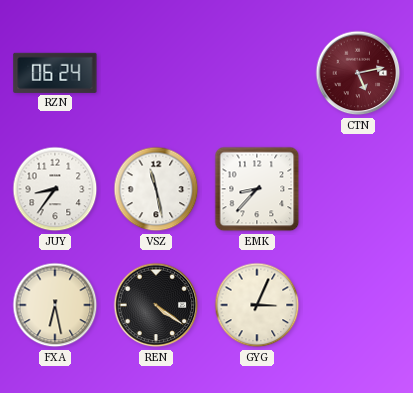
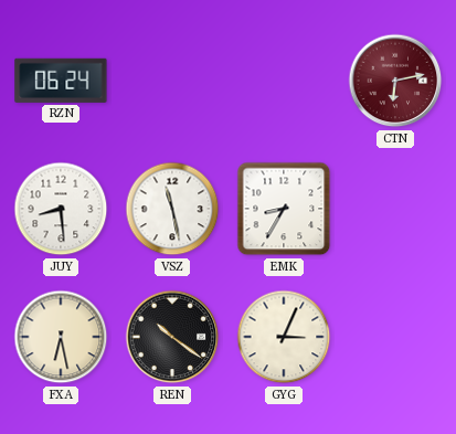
CTN: 5:13 -> 6:13
JUY: 8:36 -> 8:29
EMK: 8:37 -> 8:35
REN: 4:21 -> 10:21
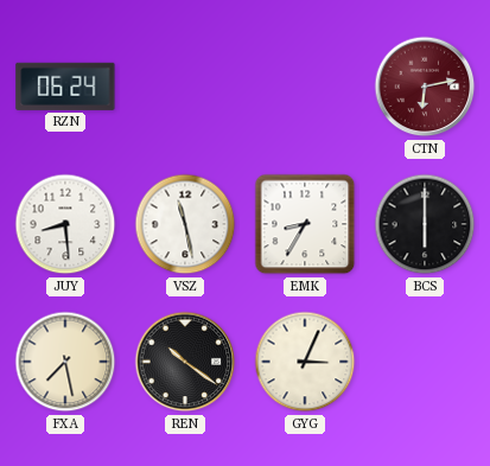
BCS: none -> 6:00
FXA: 6:28 -> 7:28
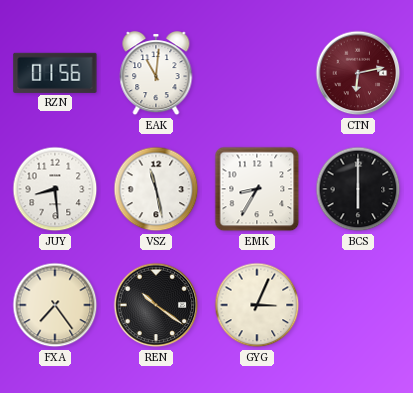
RZN: 06:24 -> 01:56
EAK: none -> 11:01
FXA: 7:28 -> 7:24
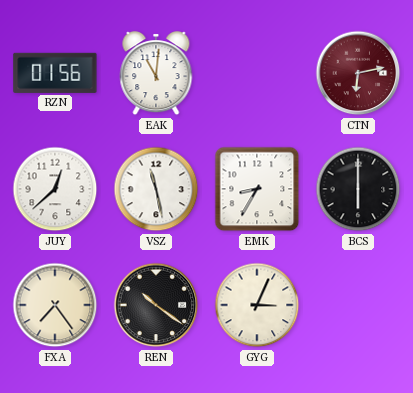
JUY: 8:29 -> 12:38
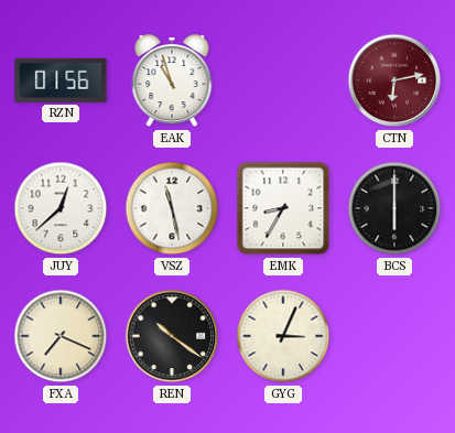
EAK: 11:01 -> 10:57
FXA: 7:24 -> 7:19
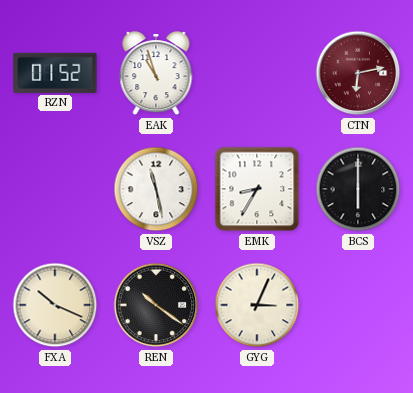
RZN: 01:56 -> 01:52
JUY: 12:38 -> none
FXA: 7:19 -> 10:19
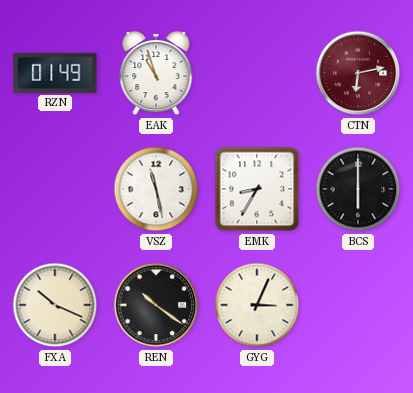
RZN: 01:52 -> 01:49
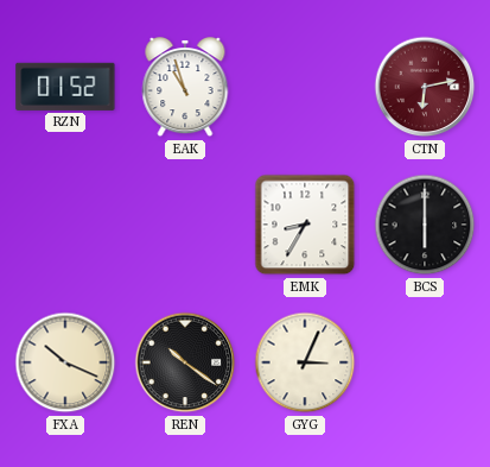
RZN: 01:49 -> 01:52
VSZ: 11:28 -> none
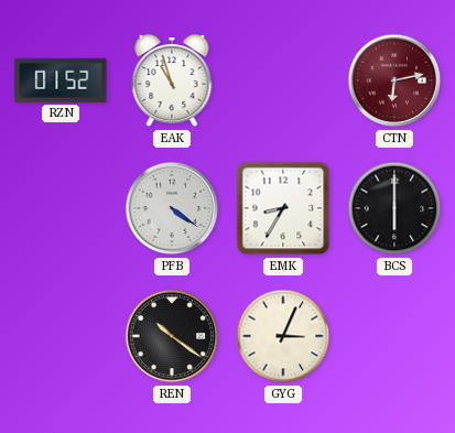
PFB: none -> 4:21
FXA: 10:19 -> none
